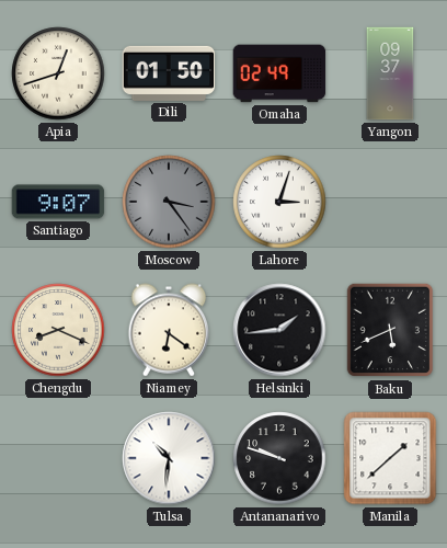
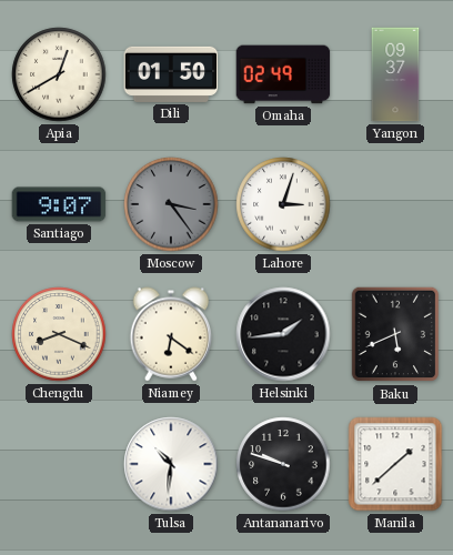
Apia: 12:42 -> 12:40
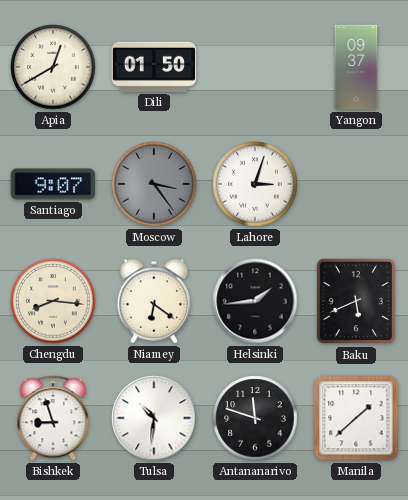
Omaha: 02:49 -> none
Chengdu: 8:19 -> 8:16
Bishkek: none -> 8:57
Antananarivo: 9:48 -> 11:48
